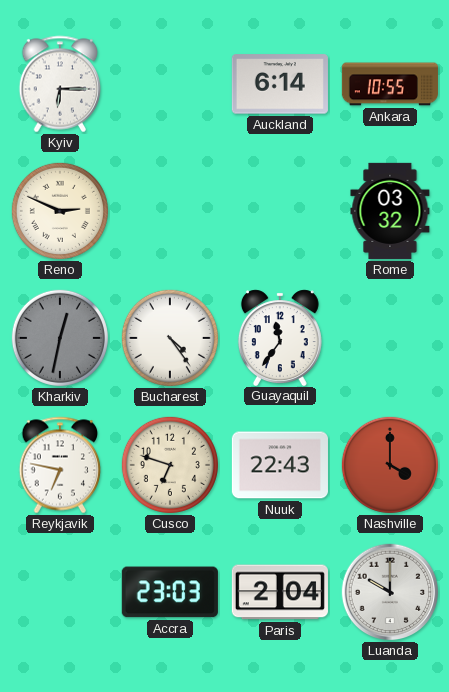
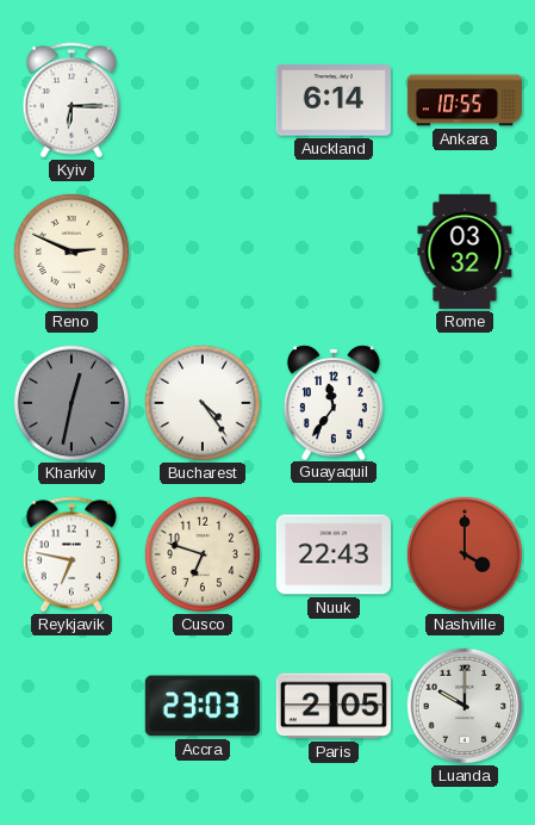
Paris: 2:04 -> 2:05
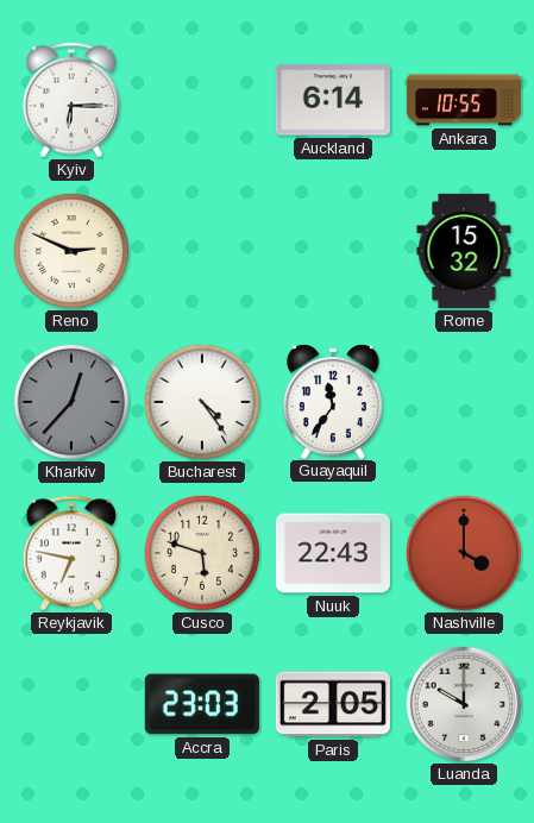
Rome: 03:32 -> 15:32
Kharkiv: 12:32 -> 12:37
Cusco: 6:48 -> 5:48
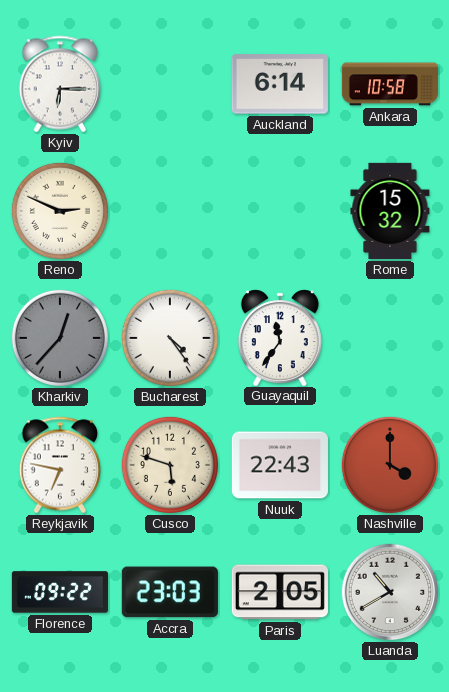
Ankara: 10:55 -> 10:58
Florence: none -> 09:22
Luanda: 10:00 -> 10:40
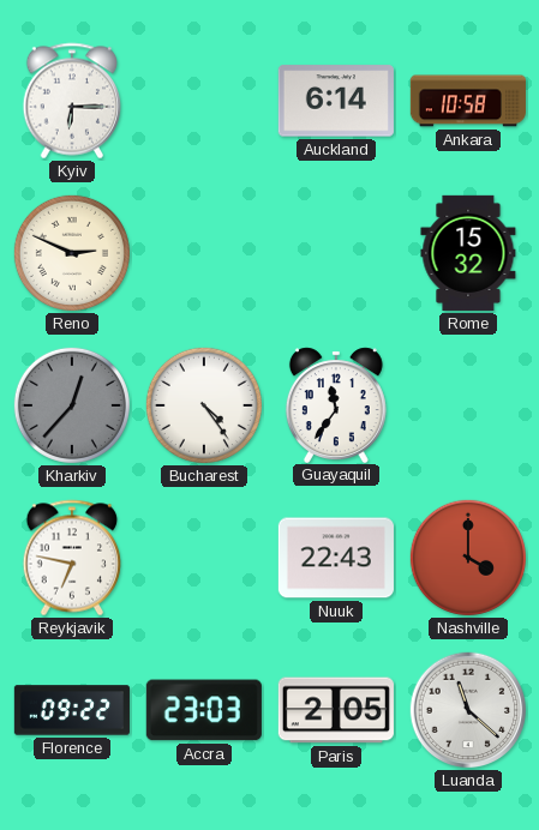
Cusco: 5:48 -> none
Luanda: 10:40 -> 11:22
